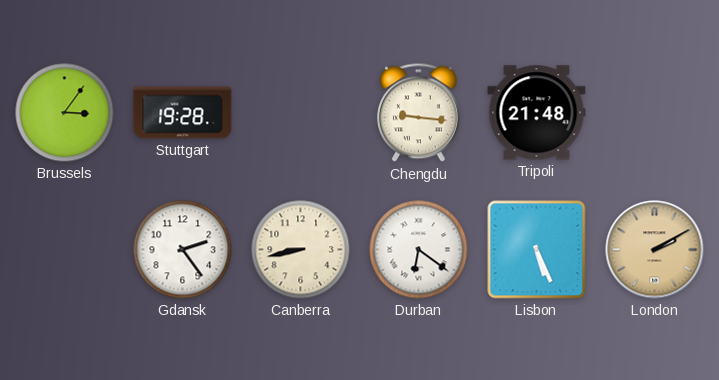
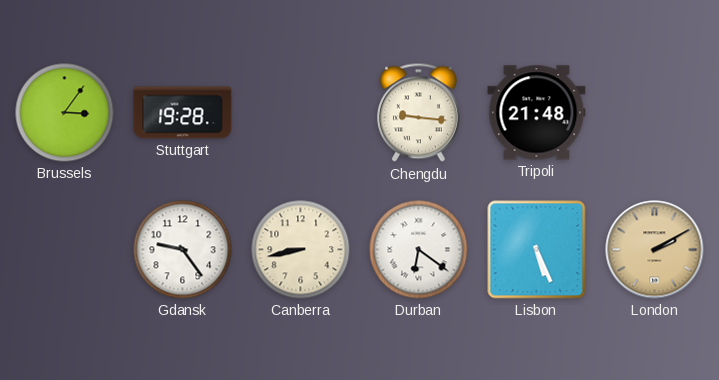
Gdansk: 2:24 -> 9:24
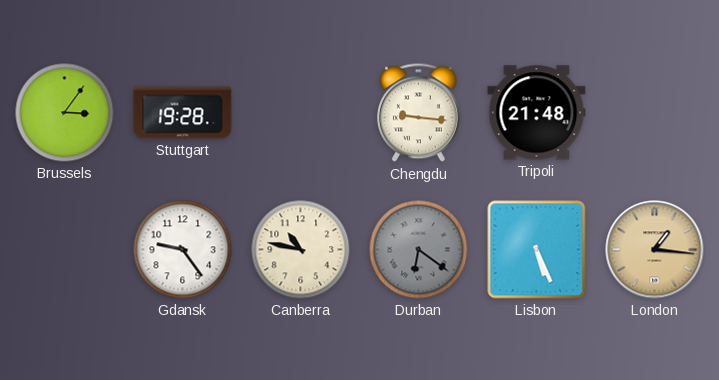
Canberra: 8:43 -> 10:47
Durban dial: white -> grey
London: 2:10 -> 1:16
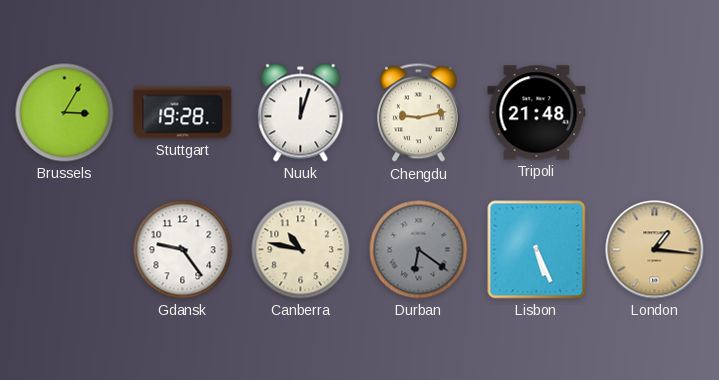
Brussels: 3:06 -> 3:05
Nuuk: none -> 12:03
Chengdu: 9:16 -> 9:13
